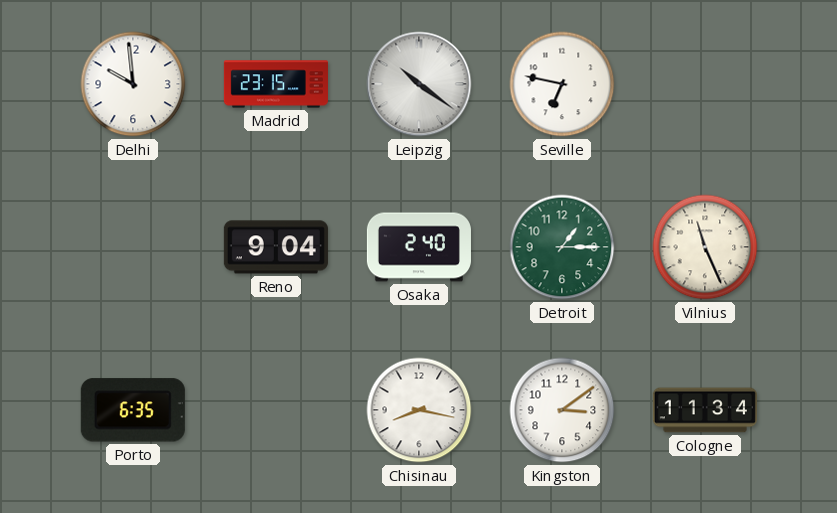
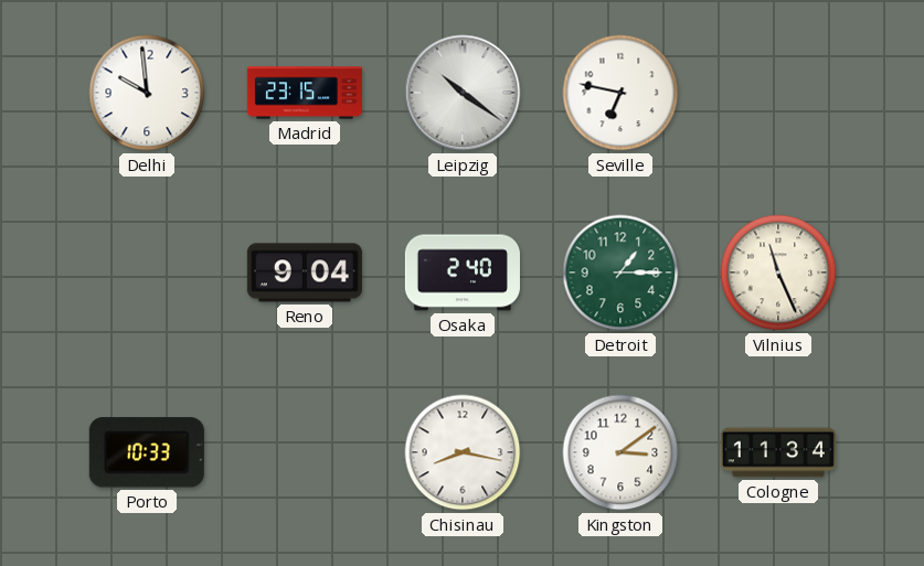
Porto: 6:35 -> 10:33
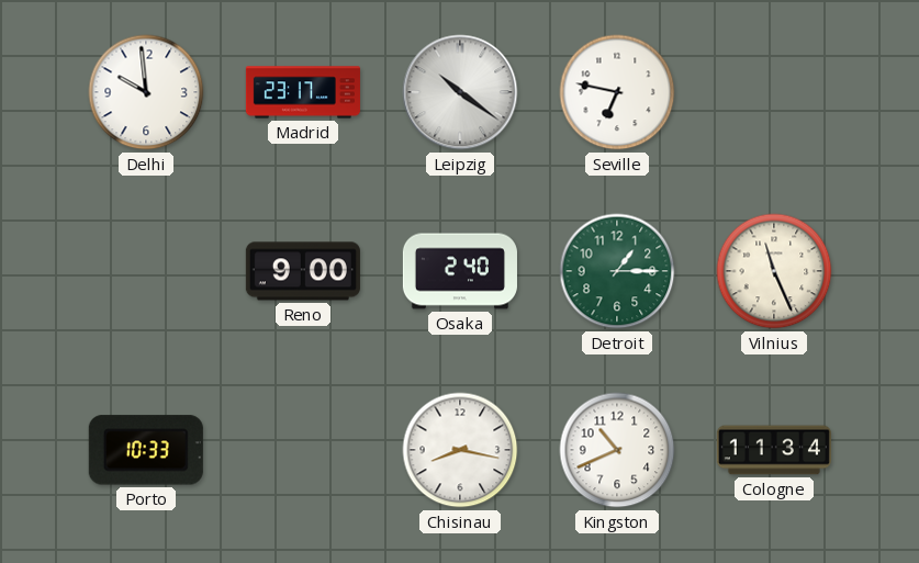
Madrid: 23:15 -> 23:17
Reno: 9:04 -> 9:00
Kingston: 3:09 -> 10:41
